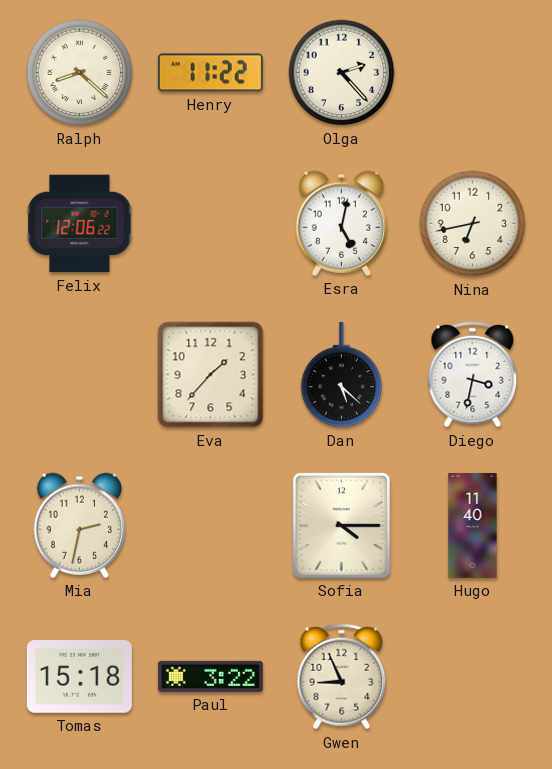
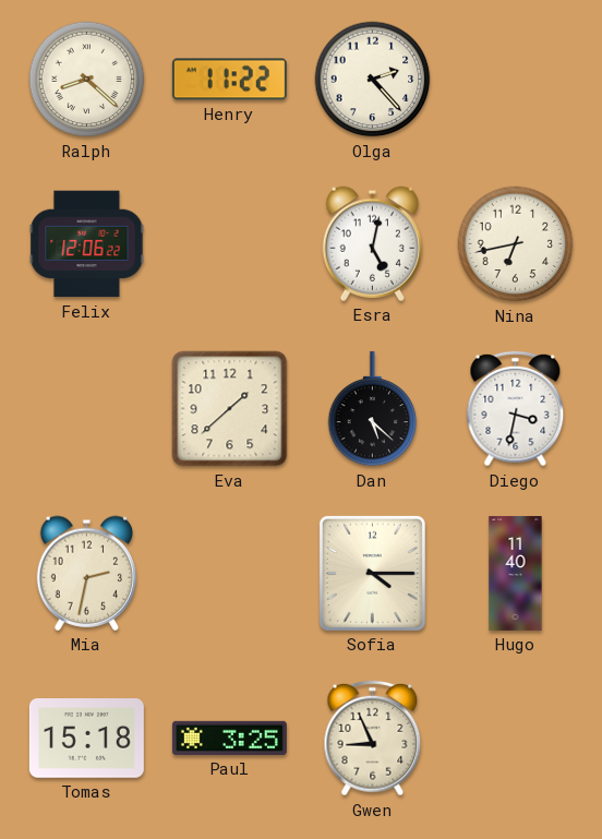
Eva: 1:37 -> 1:38
Paul: 3:22 -> 3:25
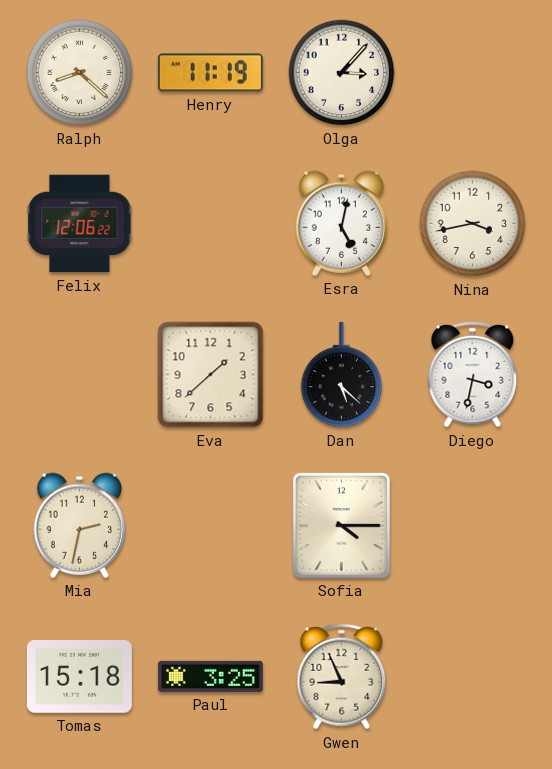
Henry: 11:22 -> 11:19
Olga: 2:23 -> 3:07
Nina: 6:43 -> 3:43
Hugo: 11:40 -> none
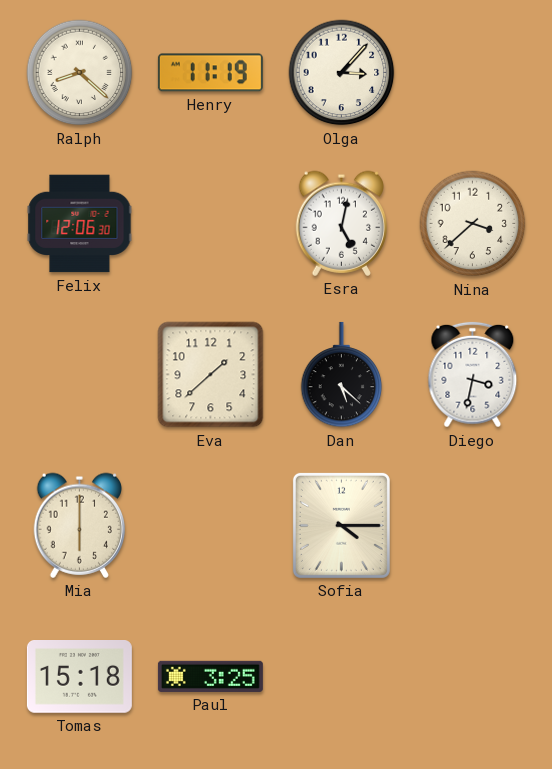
Felix: 12:06:22 -> 12:06:30
Nina: 3:43 -> 3:38
Mia: 2:32 -> 6:00
Gwen: 8:56 -> none
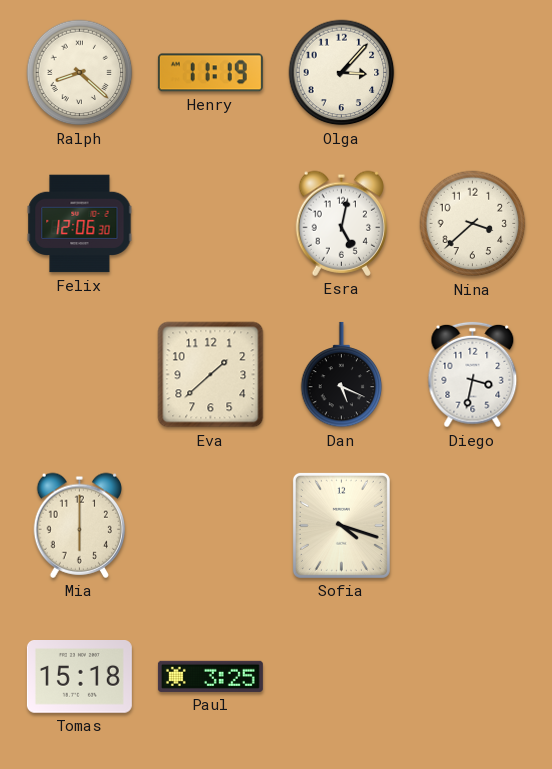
Dan: 5:22 -> 5:19
Sofia: 4:15 -> 4:18
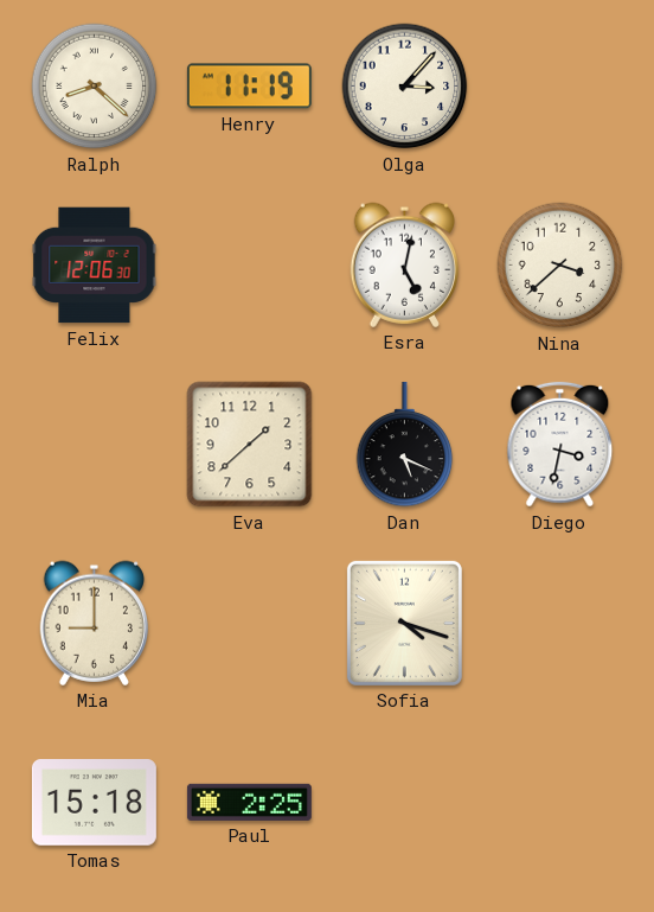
Mia: 6:00 -> 9:00
Paul: 3:25 -> 2:25
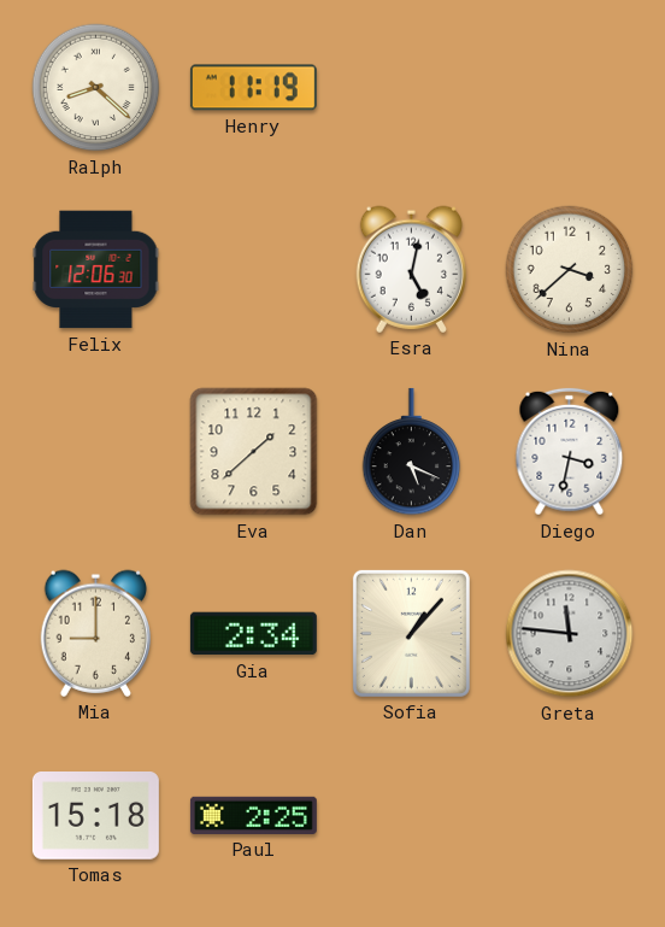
Olga: 3:07 -> none
Gia: none -> 2:34
Sofia: 4:18 -> 1:07
Greta: none -> 11:46
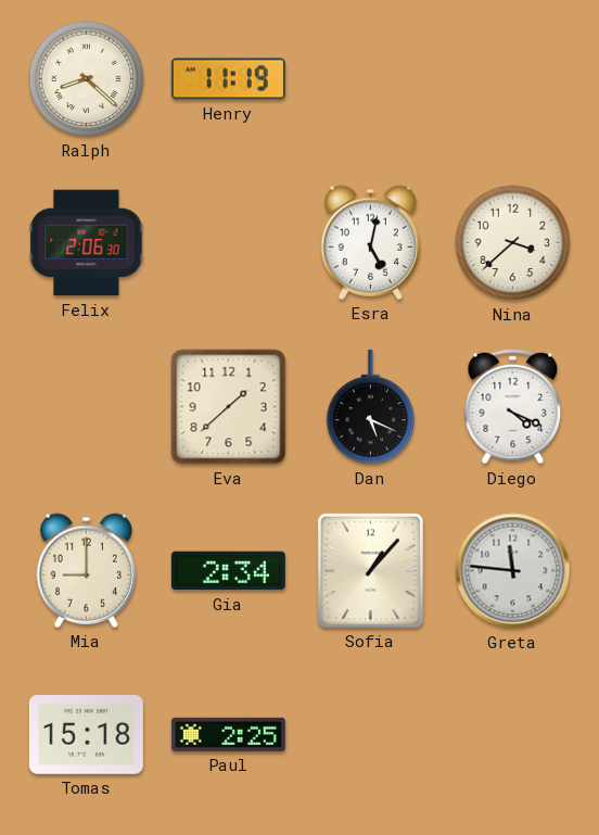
Felix: 12:06 -> 2:06
Diego: 3:32 -> 4:19
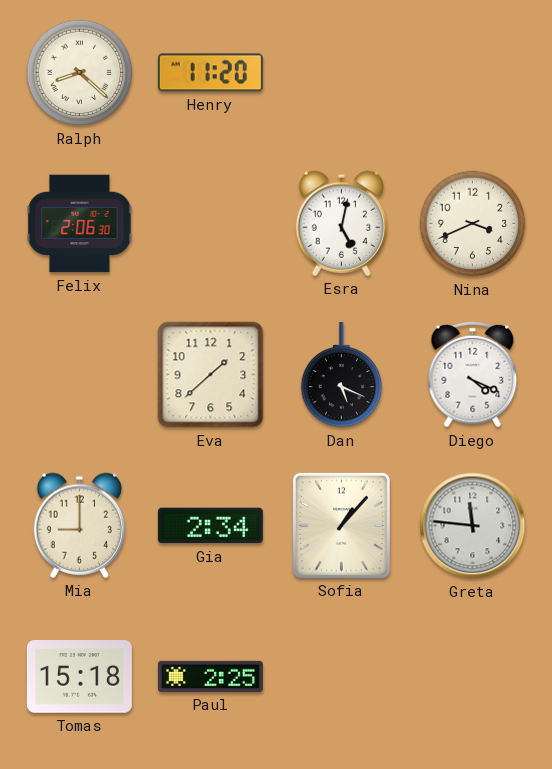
Henry: 11:19 -> 11:20
Nina: 3:38 -> 3:41
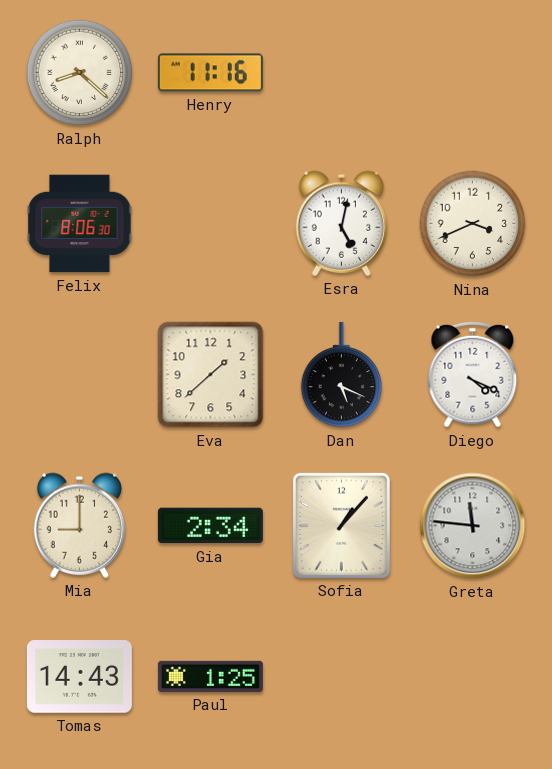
Henry: 11:20 -> 11:16
Felix: 2:06 -> 8:06
Tomas: 15:18 -> 14:43
Paul: 2:25 -> 1:25
